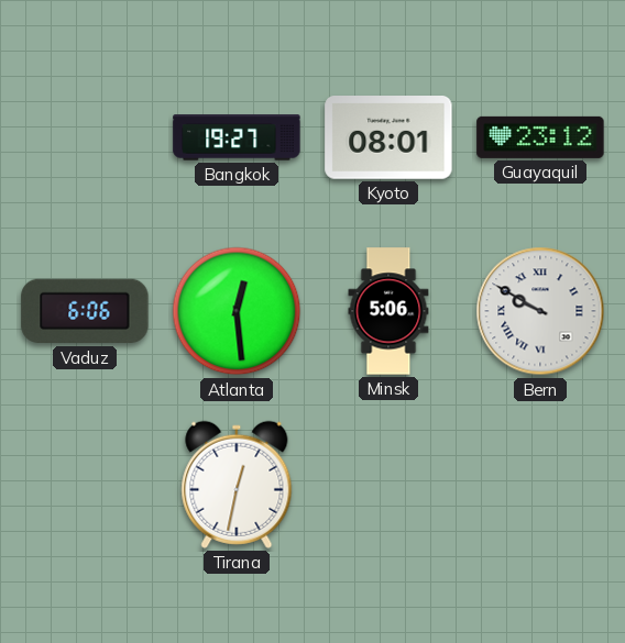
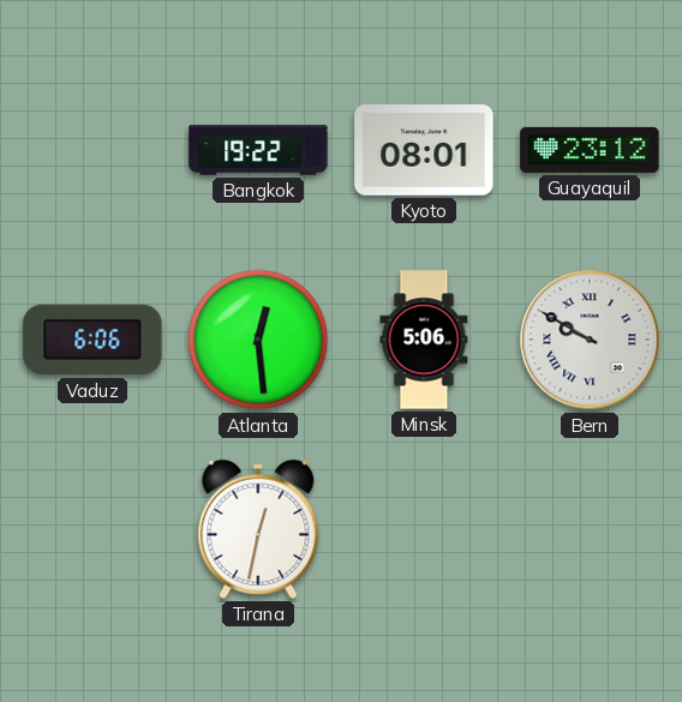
Bangkok: 19:27 -> 19:22
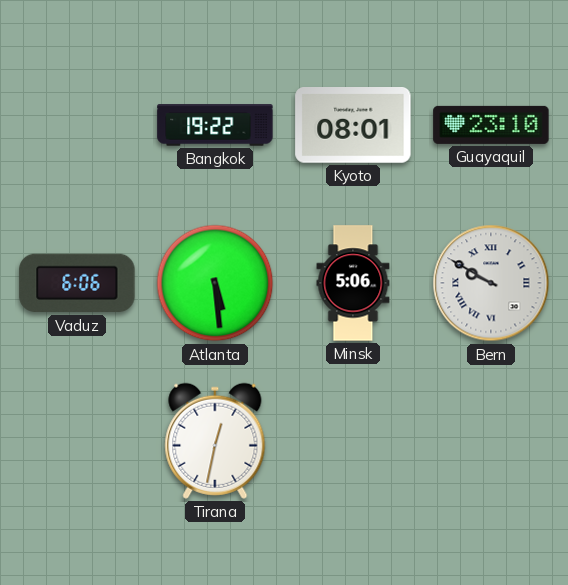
Guayaquil: 23:12 -> 23:10
Atlanta: 12:29 -> 5:29
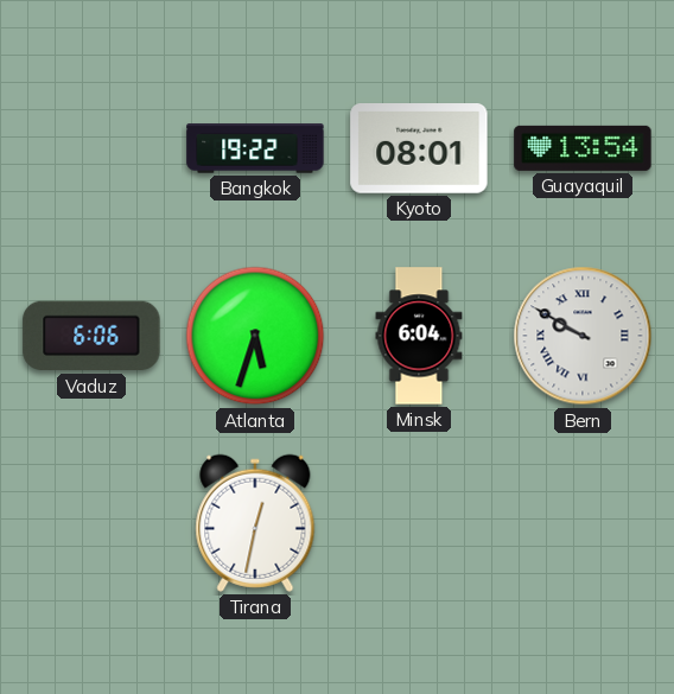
Guayaquil: 23:10 -> 13:54
Atlanta: 5:29 -> 5:33
Minsk: 5:06 -> 6:04
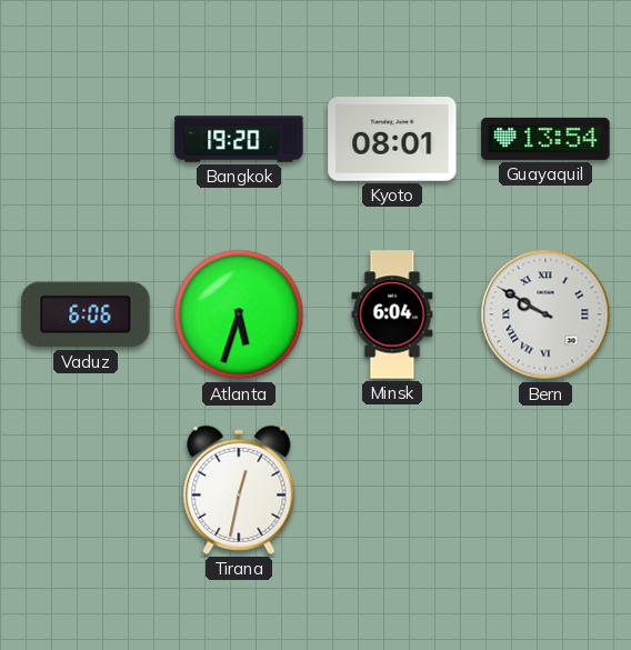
Bangkok: 19:22 -> 19:20
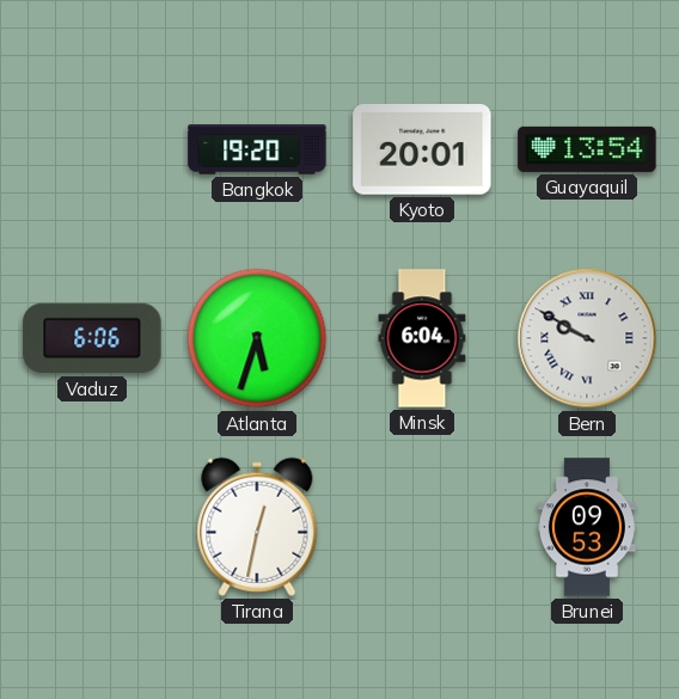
Kyoto: 08:01 -> 20:01
Brunei: none -> 09:53
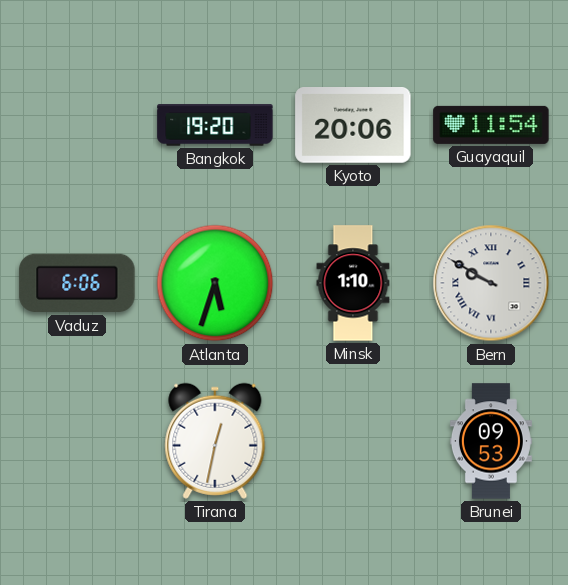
Kyoto: 20:01 -> 20:06
Guayaquil: 13:54 -> 11:54
Minsk: 6:04 -> 1:10
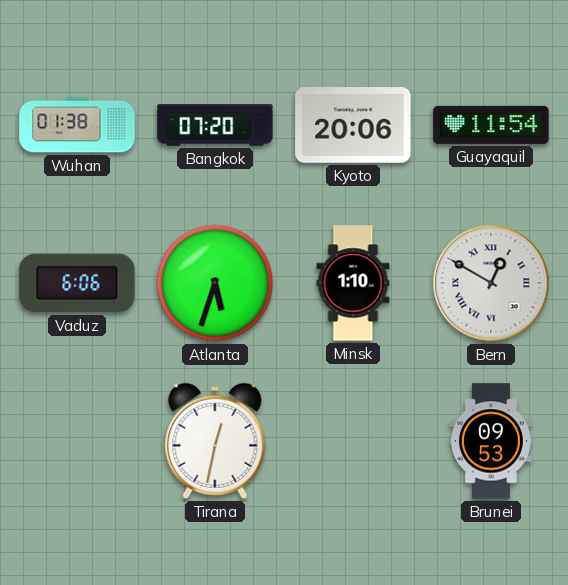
Wuhan: none -> 01:38
Bangkok: 19:20 -> 07:20
Bern: 9:50 -> 12:50
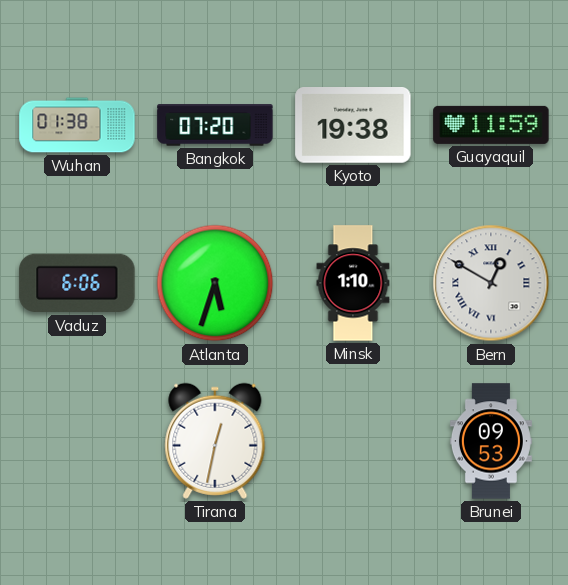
Kyoto: 20:06 -> 19:38
Guayaquil: 11:54 -> 11:59
